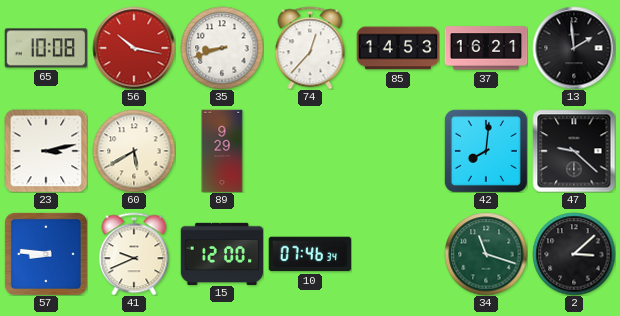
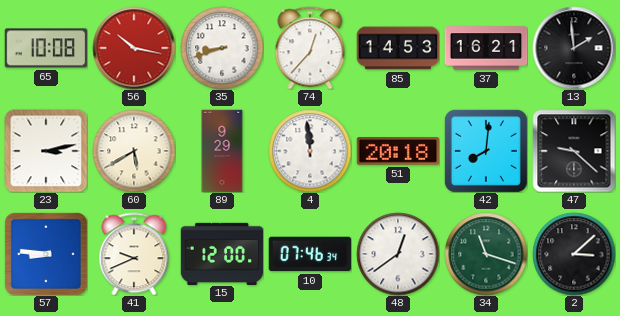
4: none -> 11:59
51: none -> 20:18
48: none -> 12:39
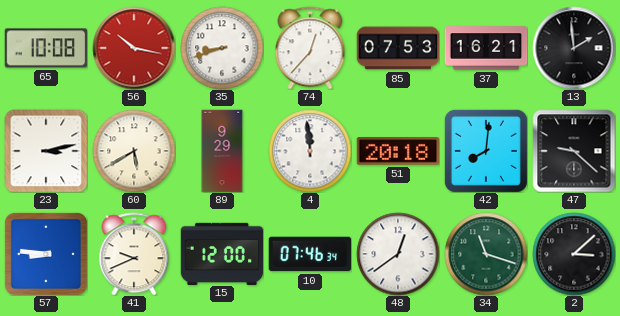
85: 14:53 -> 07:53
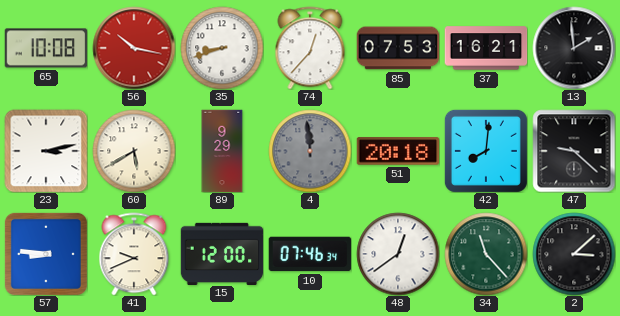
4 dial: white -> grey
34: 11:18 -> 11:23
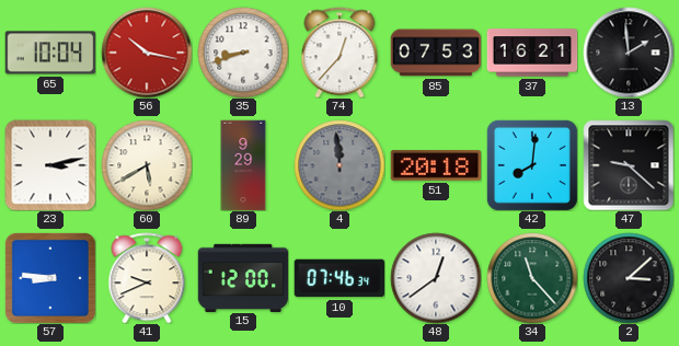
65: 10:08 -> 10:04
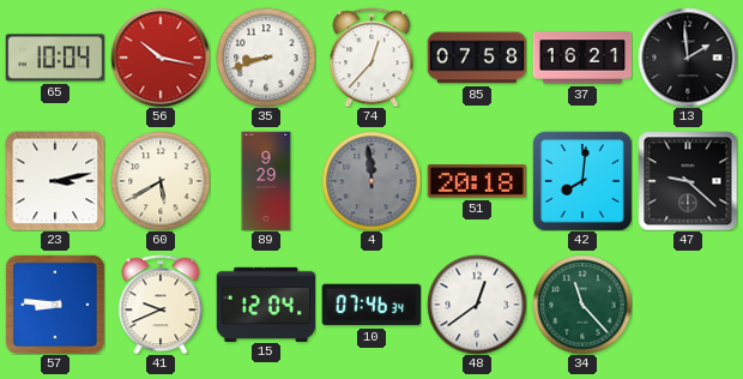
85: 07:53 -> 07:58
15: 12:00 -> 12:04
2: 3:08 -> none
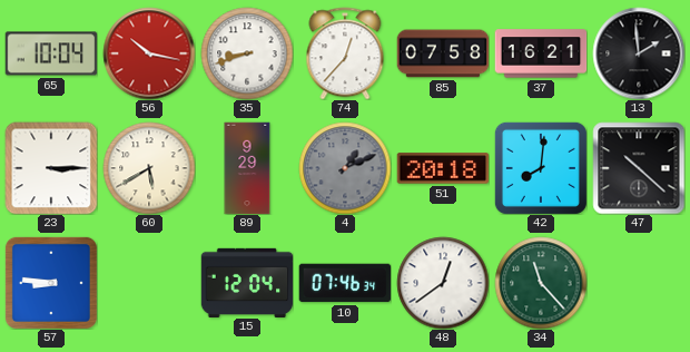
23: 3:13 -> 3:15
4: 11:59 -> 1:11
47: 9:22 -> 10:22
41: 9:41 -> none
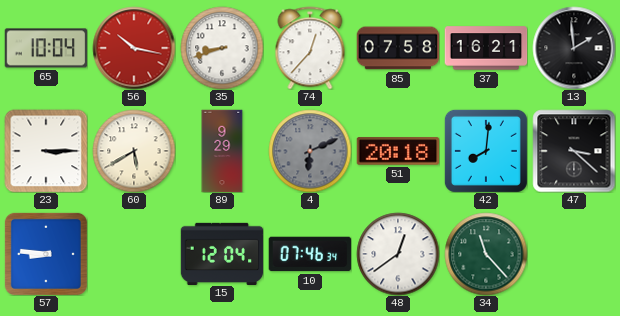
4: 1:11 -> 6:11
47: 10:22 -> 3:22
